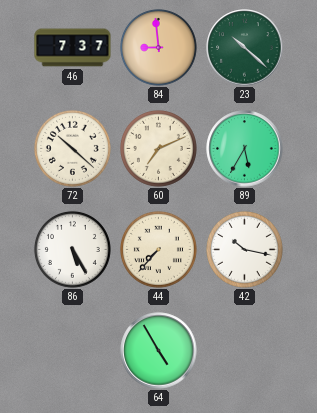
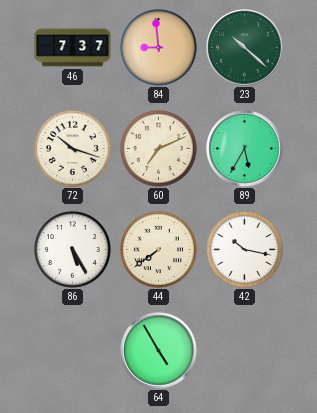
72: 10:22 -> 10:18
44: 7:37 -> 7:39
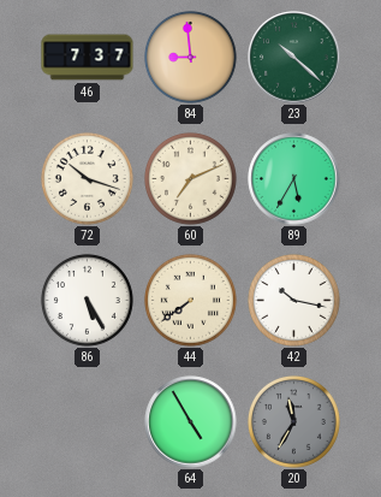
20: none -> 11:35
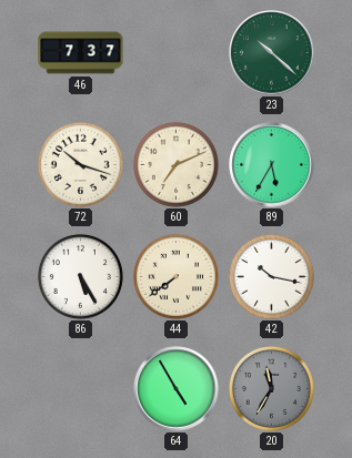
84: 8:59 -> none
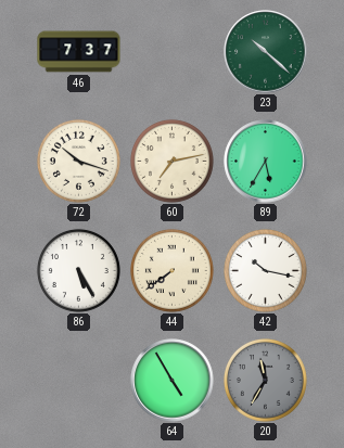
60: 7:11 -> 7:13
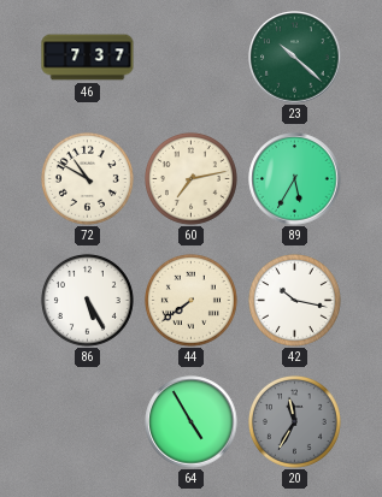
72: 10:18 -> 10:50
